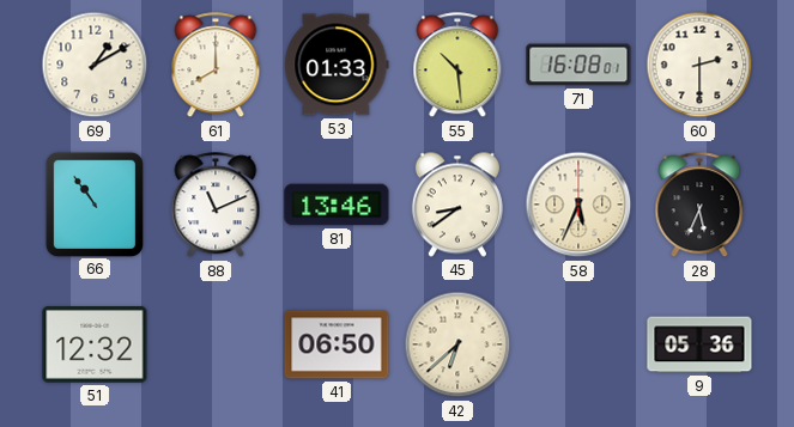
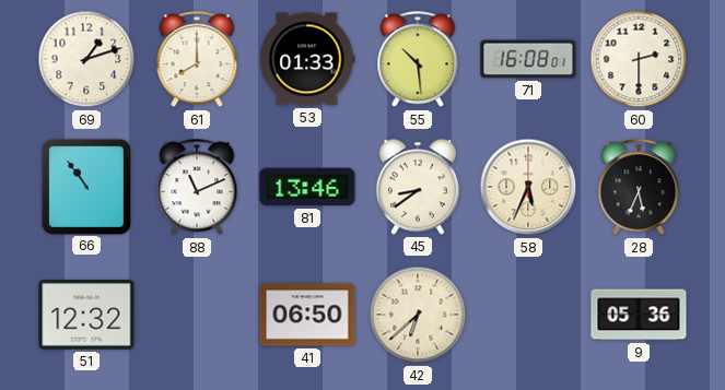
69: 1:10 -> 1:12
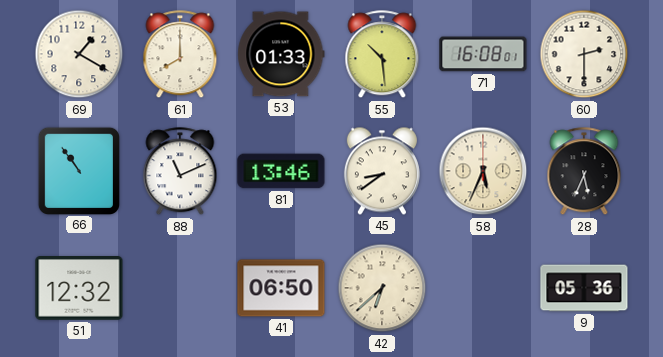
69: 1:12 -> 1:20
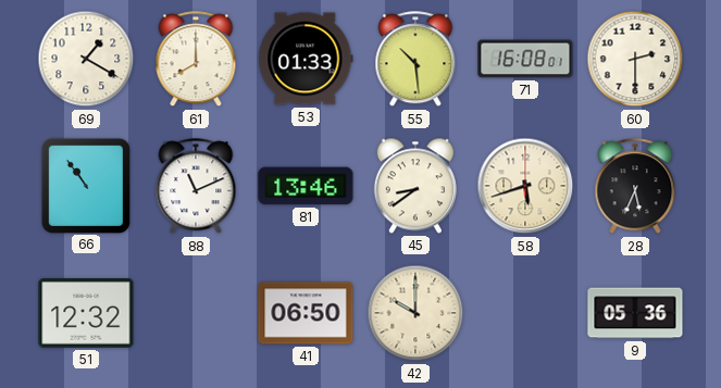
58: 5:34 -> 5:42
42: 6:38 -> 10:00
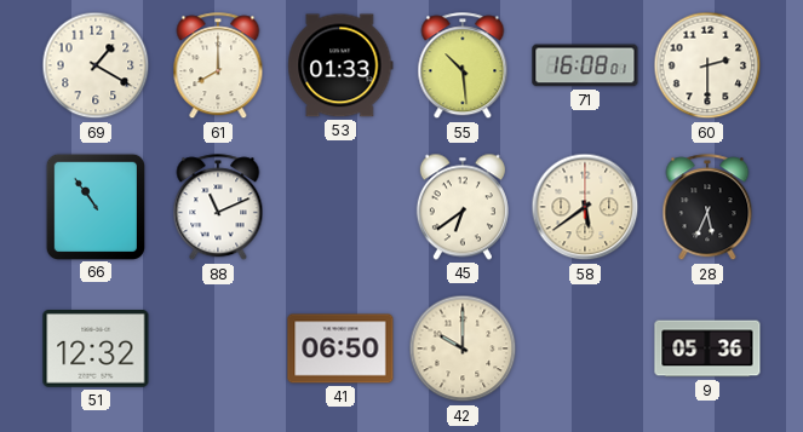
81: 13:46 -> none
45: 8:39 -> 6:39
58: 5:42 -> 5:39
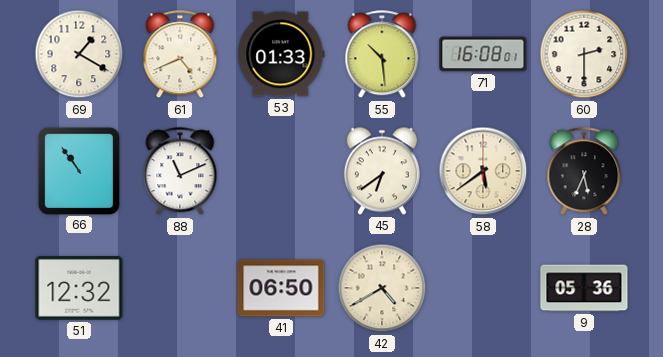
61: 8:00 -> 4:41
42: 10:00 -> 4:40
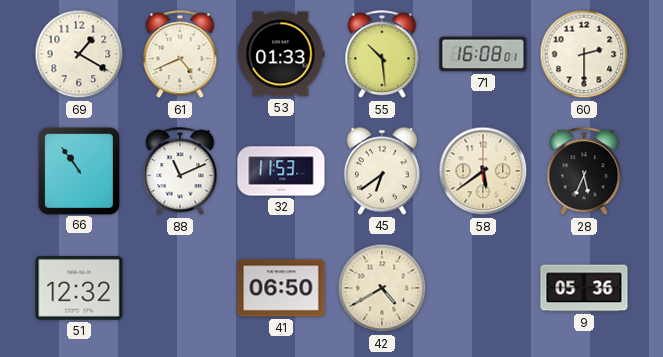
32: none -> 11:53
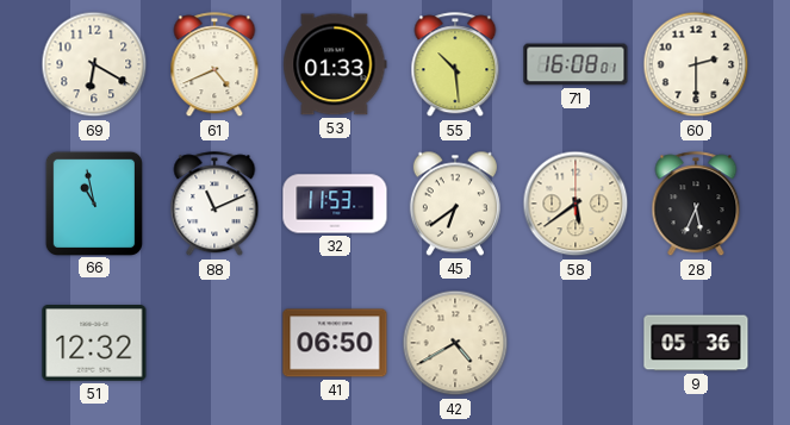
69: 1:20 -> 6:20
66: 10:54 -> 10:58
